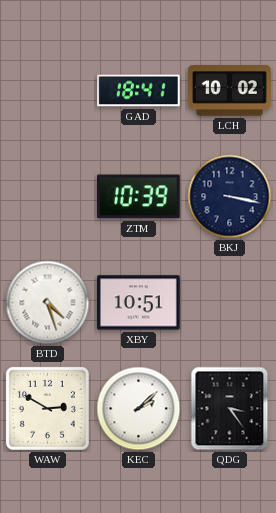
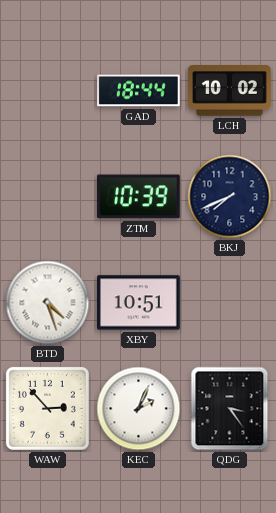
GAD: 18:41 -> 18:44
BKJ: 3:17 -> 7:41
WAW: 2:50 -> 2:53
KEC: 2:08 -> 2:04
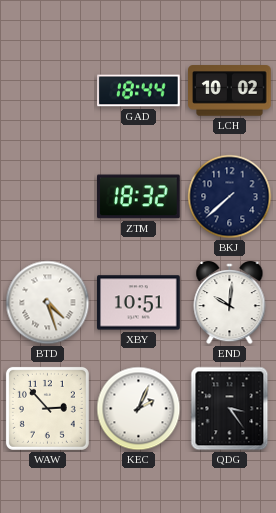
ZTM: 10:39 -> 18:32
BKJ: 7:41 -> 7:38
END: none -> 10:01
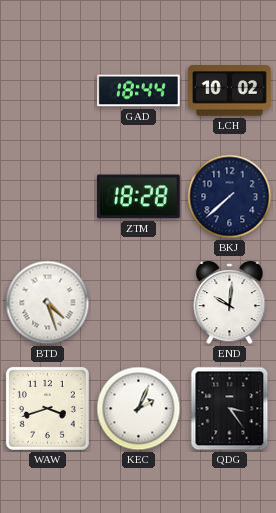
ZTM: 18:32 -> 18:28
XBY: 10:51 -> none
WAW: 2:53 -> 3:42
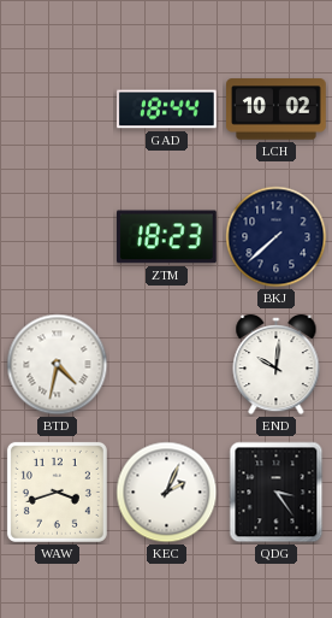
ZTM: 18:28 -> 18:23
BTD: 4:27 -> 4:32
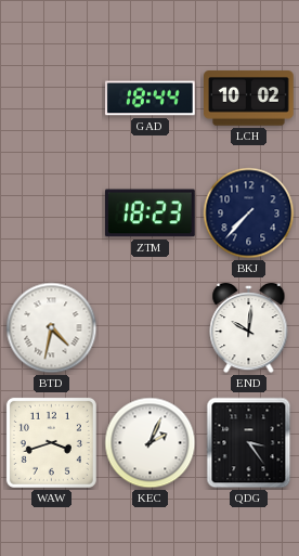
BKJ: 7:38 -> 7:37
